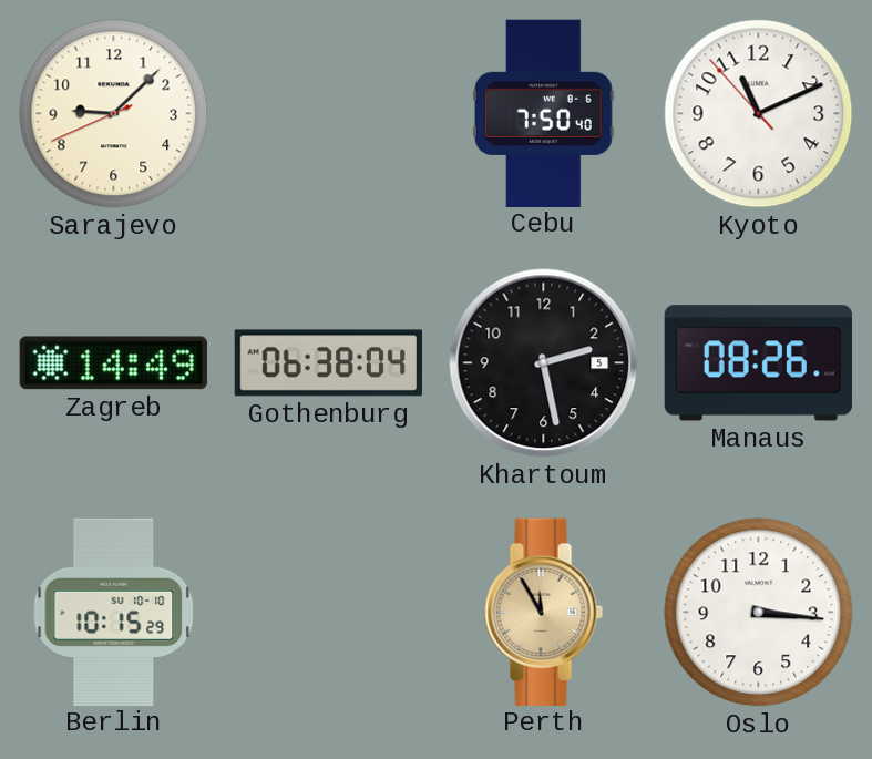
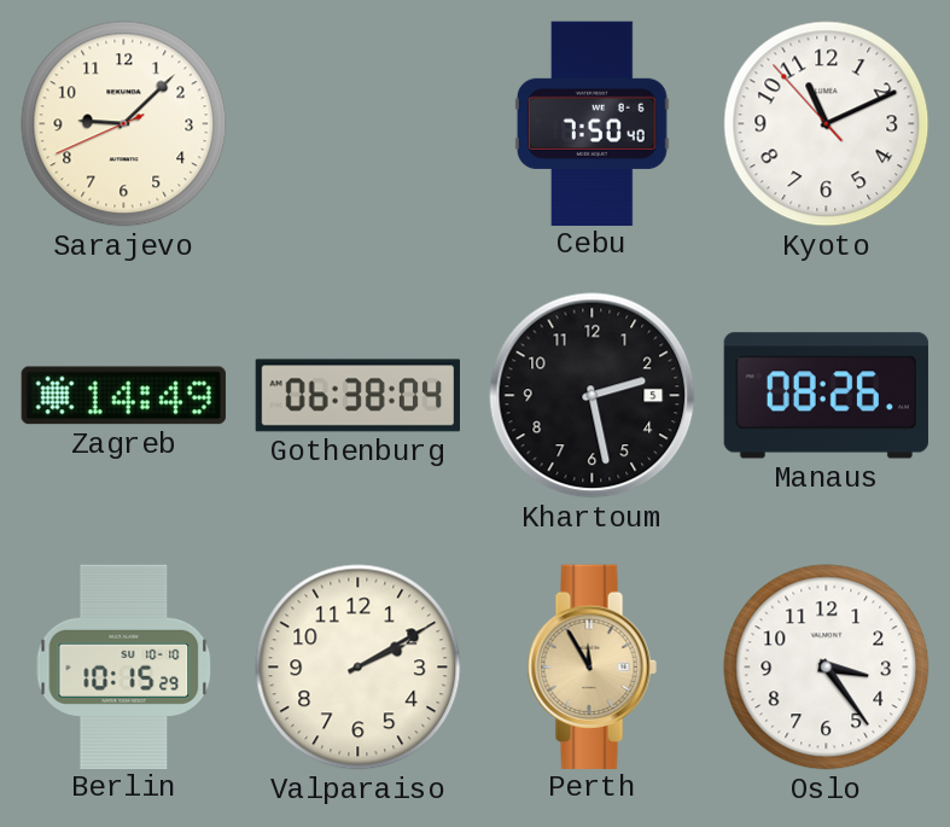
Valparaiso: none -> 2:10
Oslo: 3:16 -> 3:24
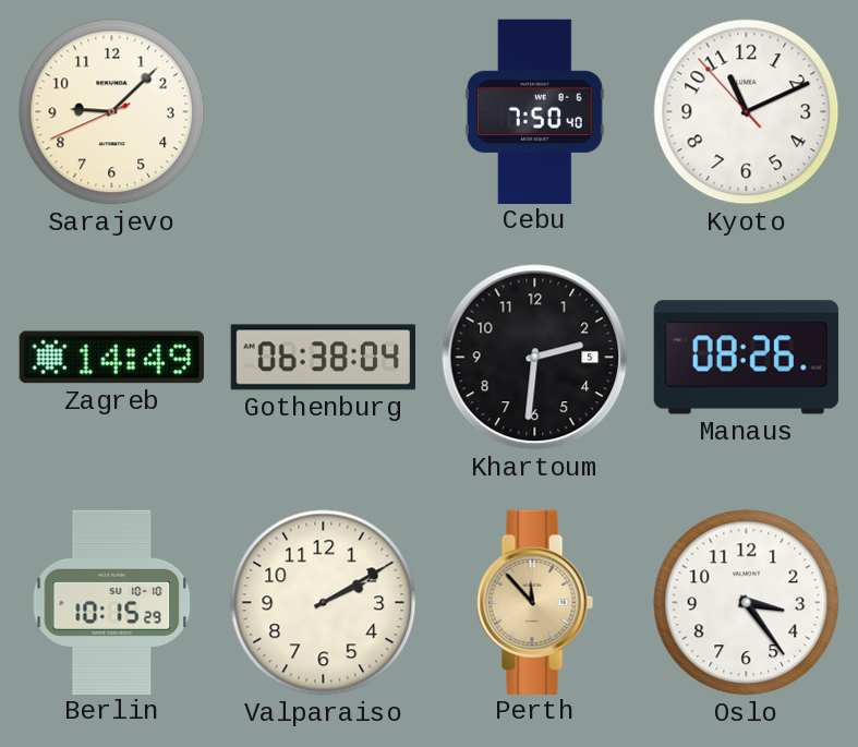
Khartoum: 2:28 -> 2:31
Perth: 11:55 -> 11:53
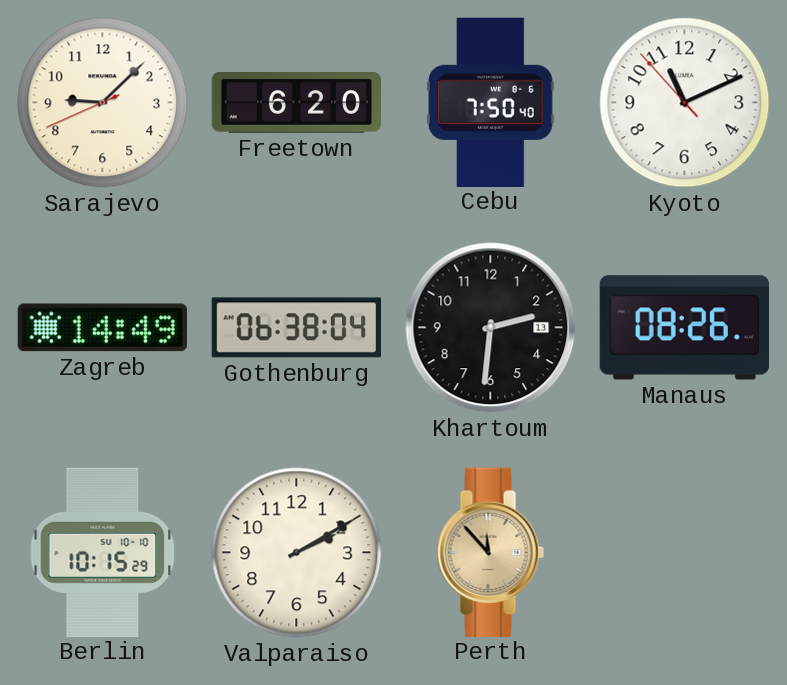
Freetown: none -> 6:20
Khartoum date: 5 -> 13
Oslo: 3:24 -> none
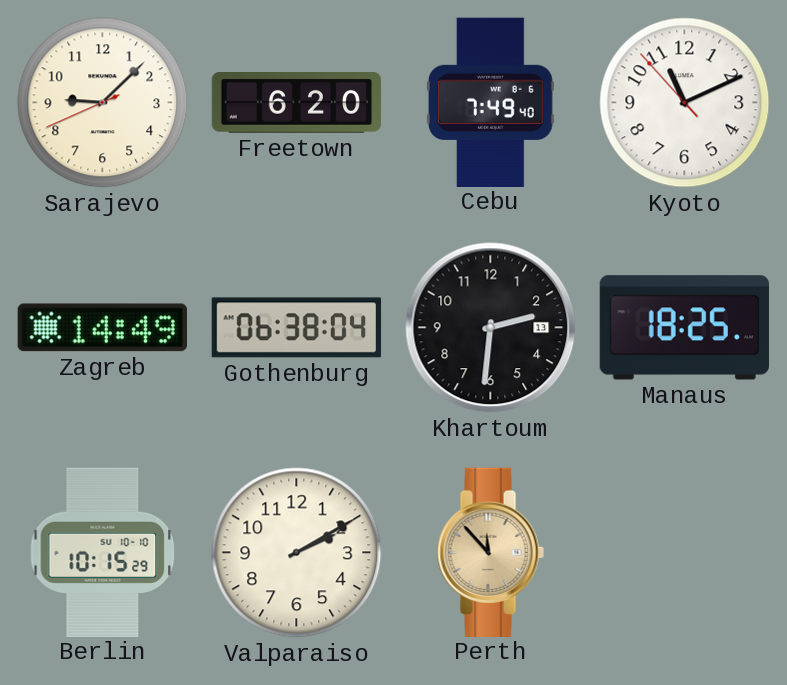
Cebu: 7:50 -> 7:49
Manaus: 08:26 -> 18:25
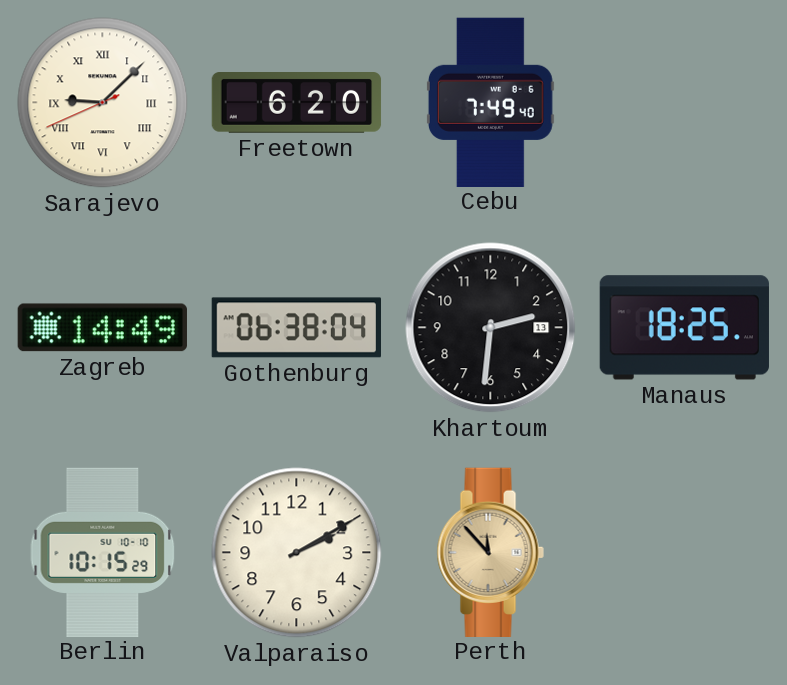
Sarajevo numerals: Arabic -> Roman
Kyoto: 11:10 -> none
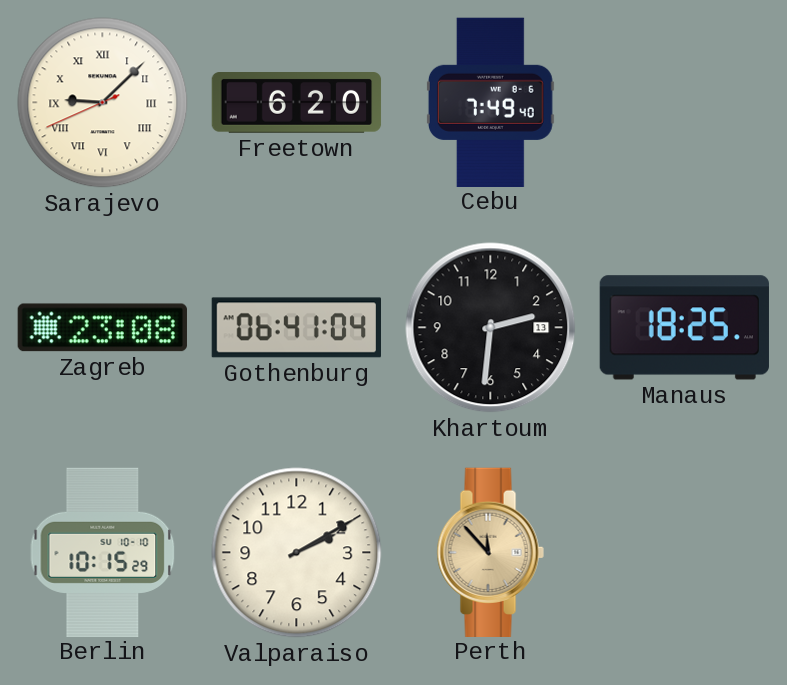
Zagreb: 14:49 -> 23:08
Gothenburg: 06:38 -> 06:41
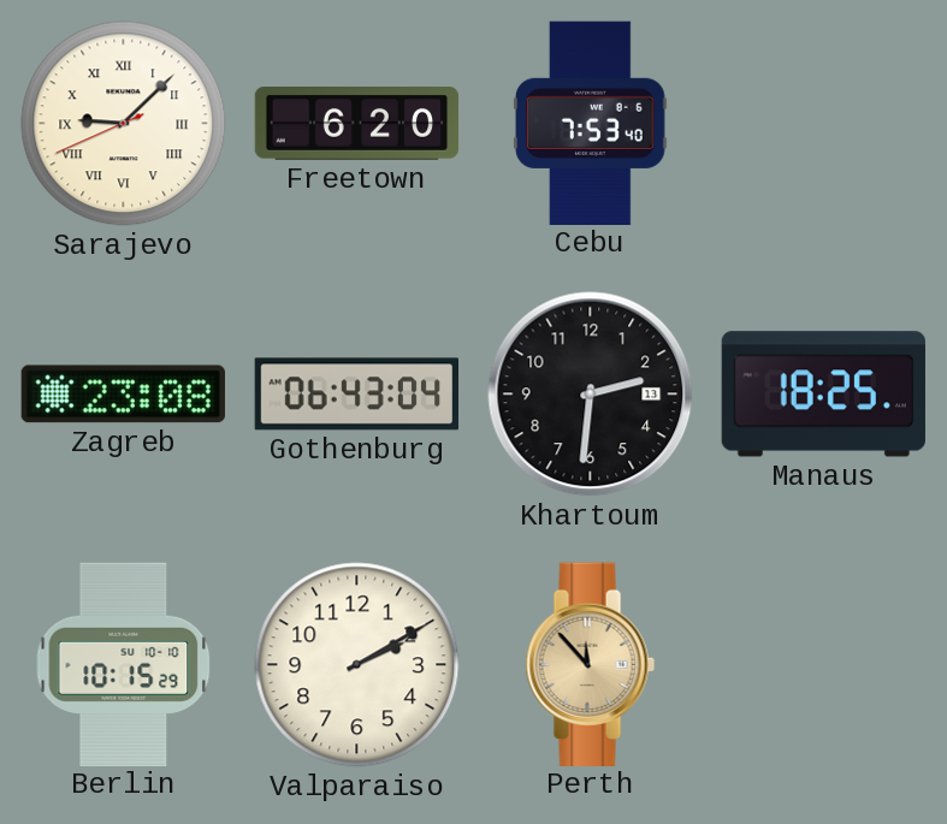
Cebu: 7:49 -> 7:53
Gothenburg: 06:41 -> 06:43
